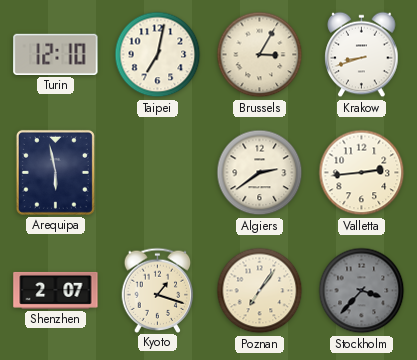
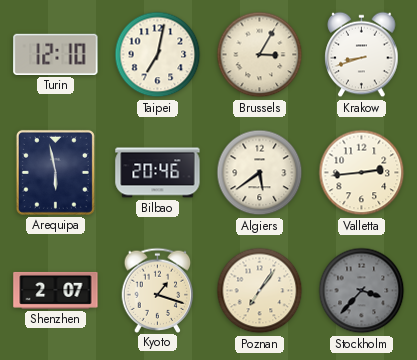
Bilbao: none -> 20:46
Algiers: 2:39 -> 5:39
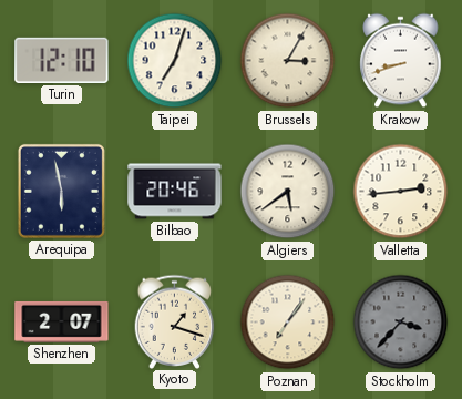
Taipei: 7:02 -> 7:03
